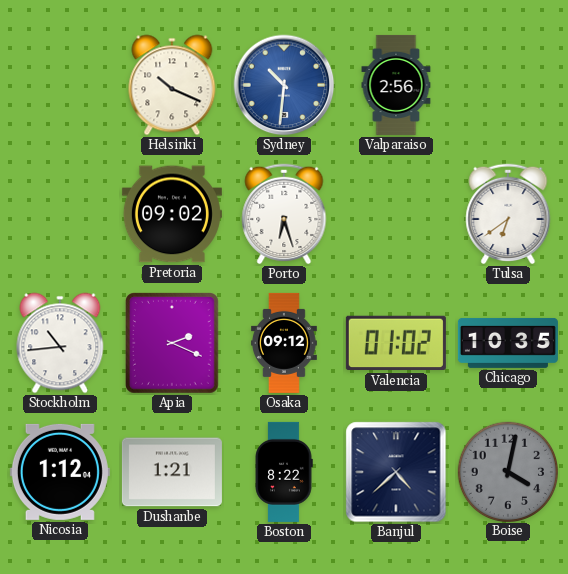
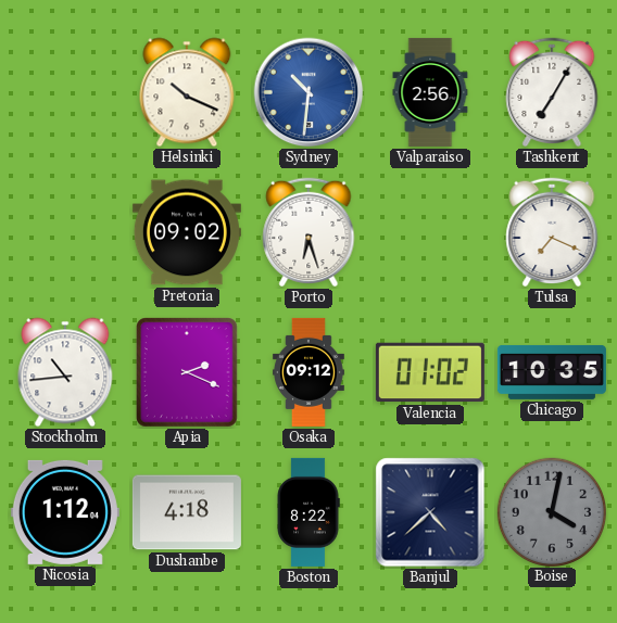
Tashkent: none -> 7:05
Tulsa: 6:39 -> 7:19
Dushanbe: 1:21 -> 4:18
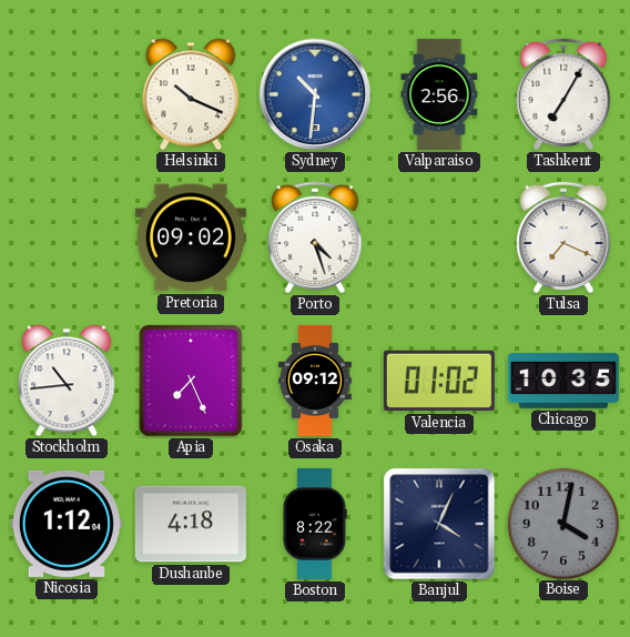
Porto: 6:27 -> 4:27
Apia: 2:19 -> 7:26
Banjul: 4:38 -> 4:04
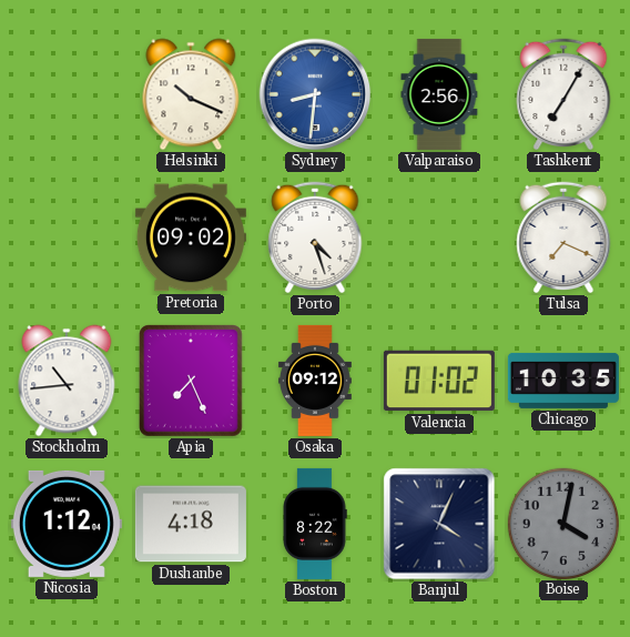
Sydney: 10:31 -> 8:31
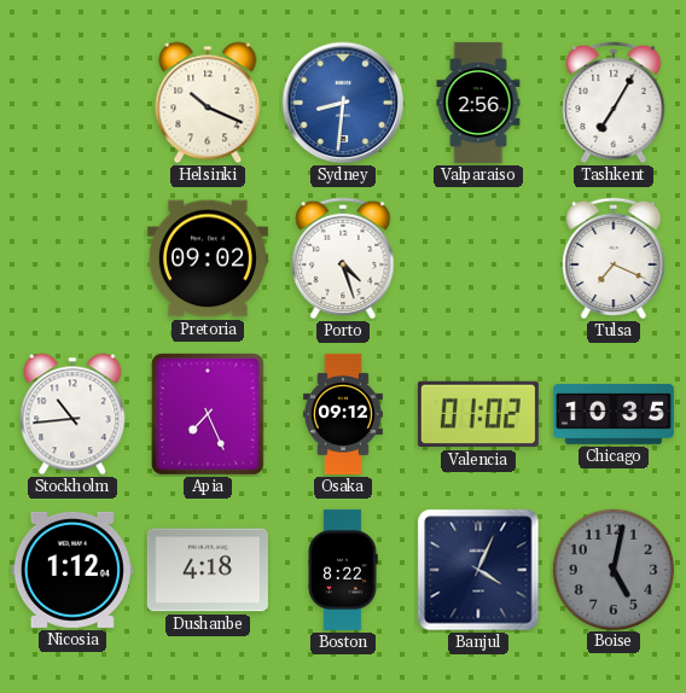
Boise: 4:02 -> 5:02
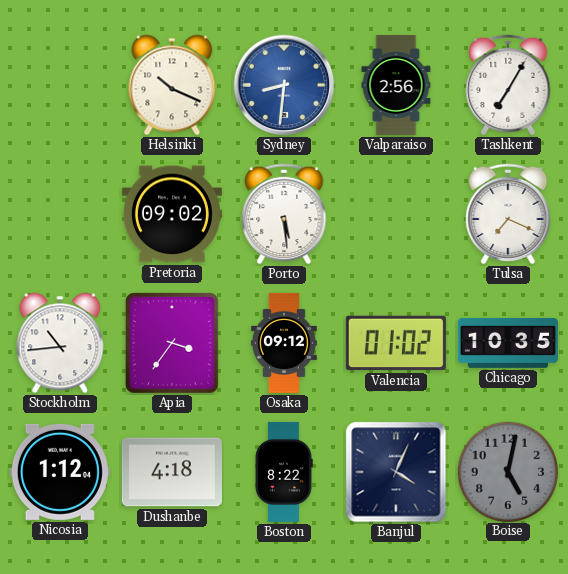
Porto: 4:27 -> 5:29
Apia: 7:26 -> 3:36
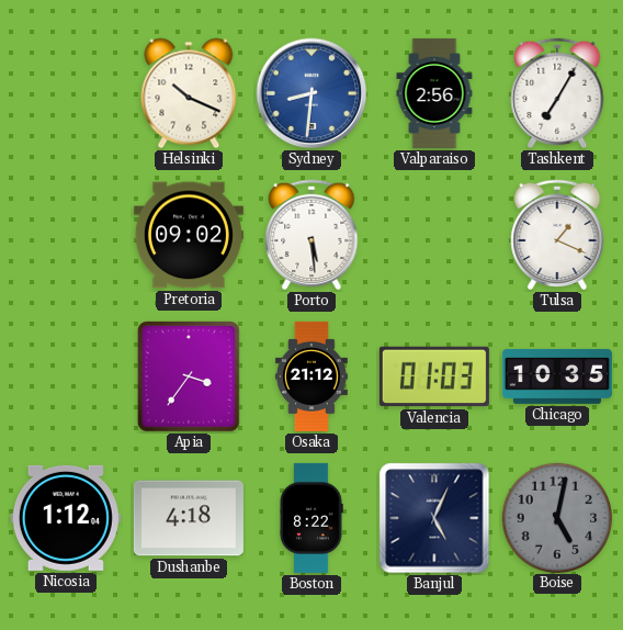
Tulsa: 7:19 -> 1:19
Stockholm: 10:44 -> none
Osaka: 09:12 -> 21:12
Valencia: 01:02 -> 01:03
Banjul: 4:04 -> 5:04
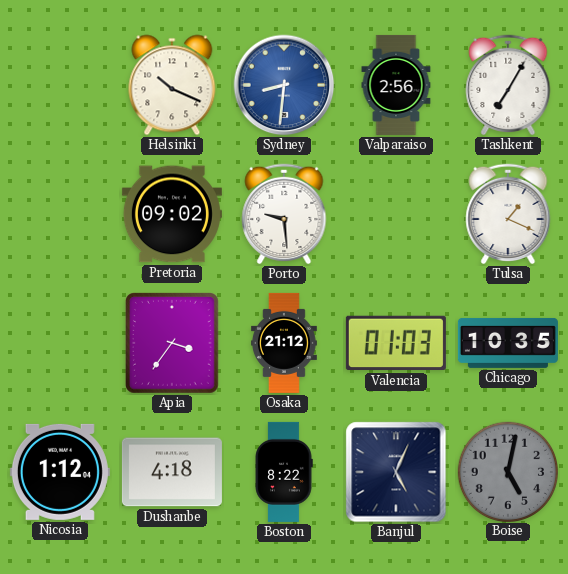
Porto: 5:29 -> 9:29
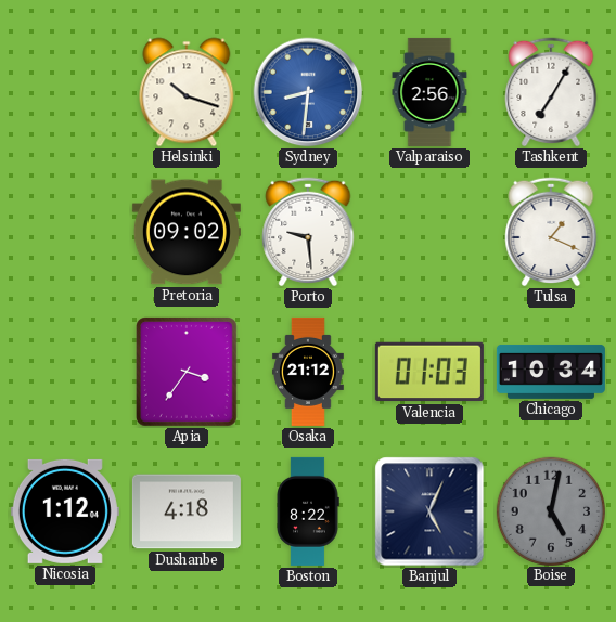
Helsinki: 10:19 -> 10:18
Chicago: 10:35 -> 10:34
